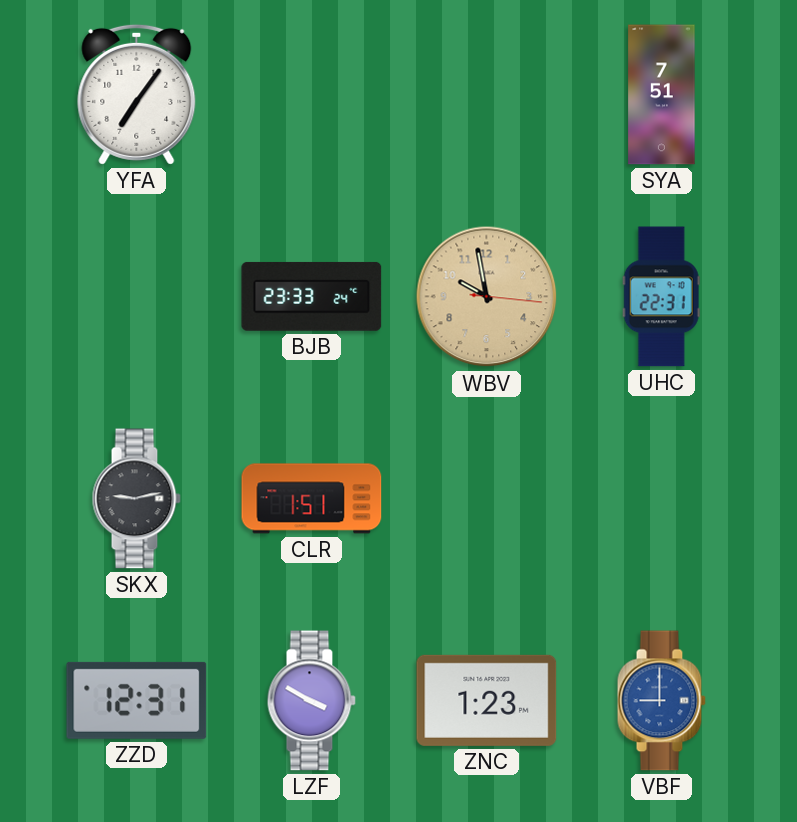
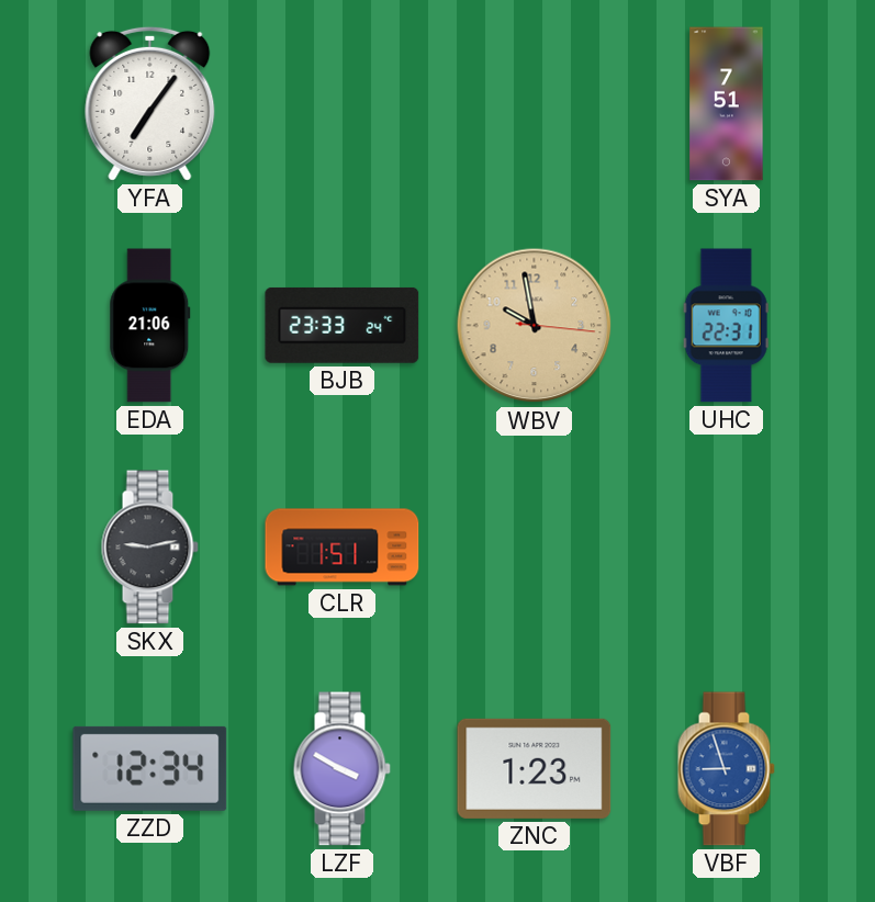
EDA: none -> 21:06
ZZD: 12:31 -> 12:34
VBF: 9:00 -> 8:57
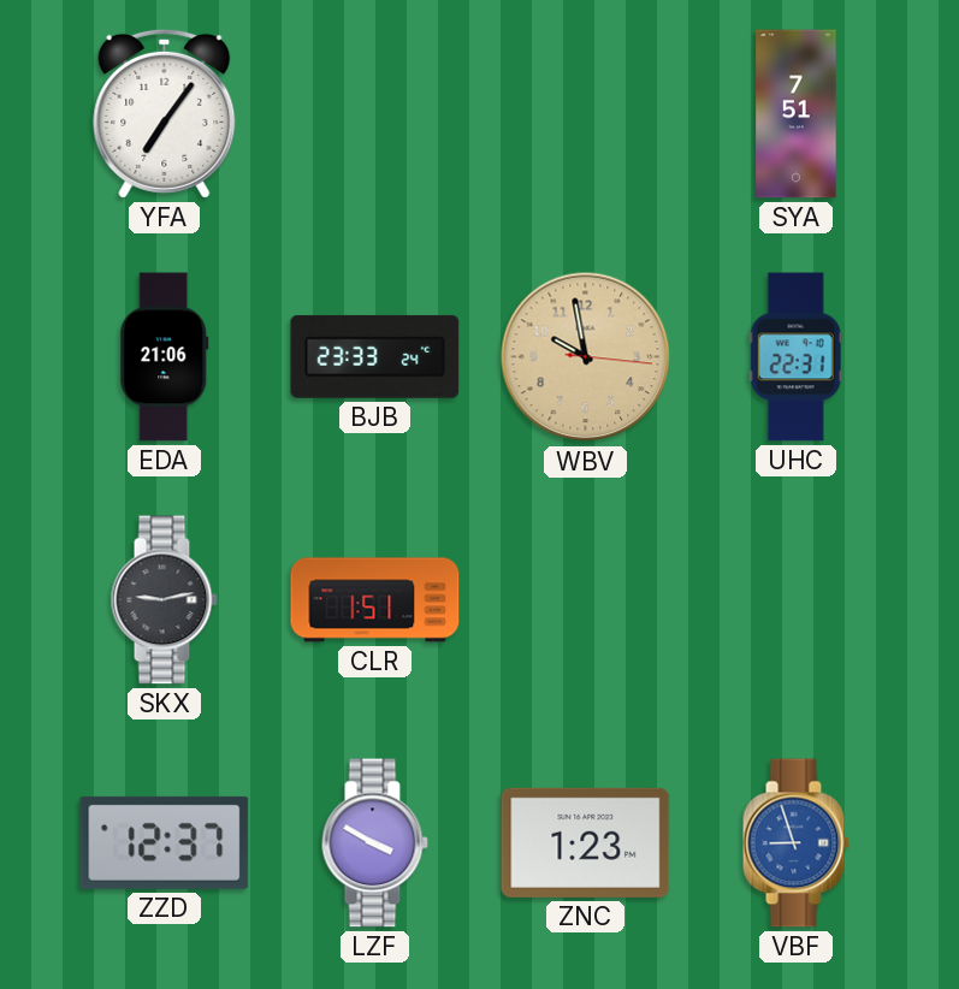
ZZD: 12:34 -> 12:37
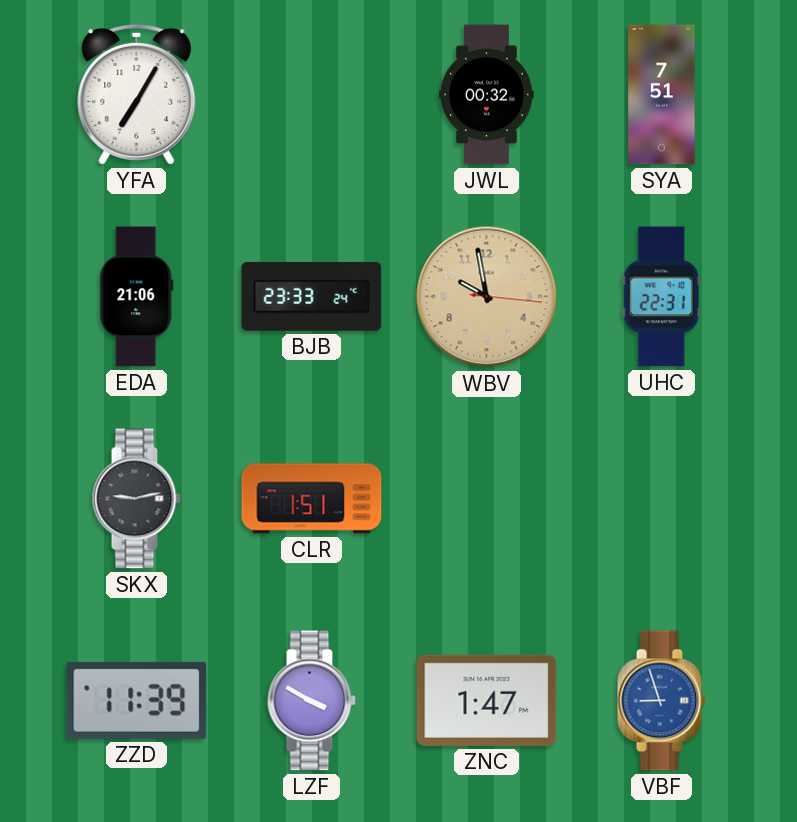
YFA: 7:06 -> 7:05
JWL: none -> 00:32
ZZD: 12:37 -> 11:39
ZNC: 1:23 -> 1:47
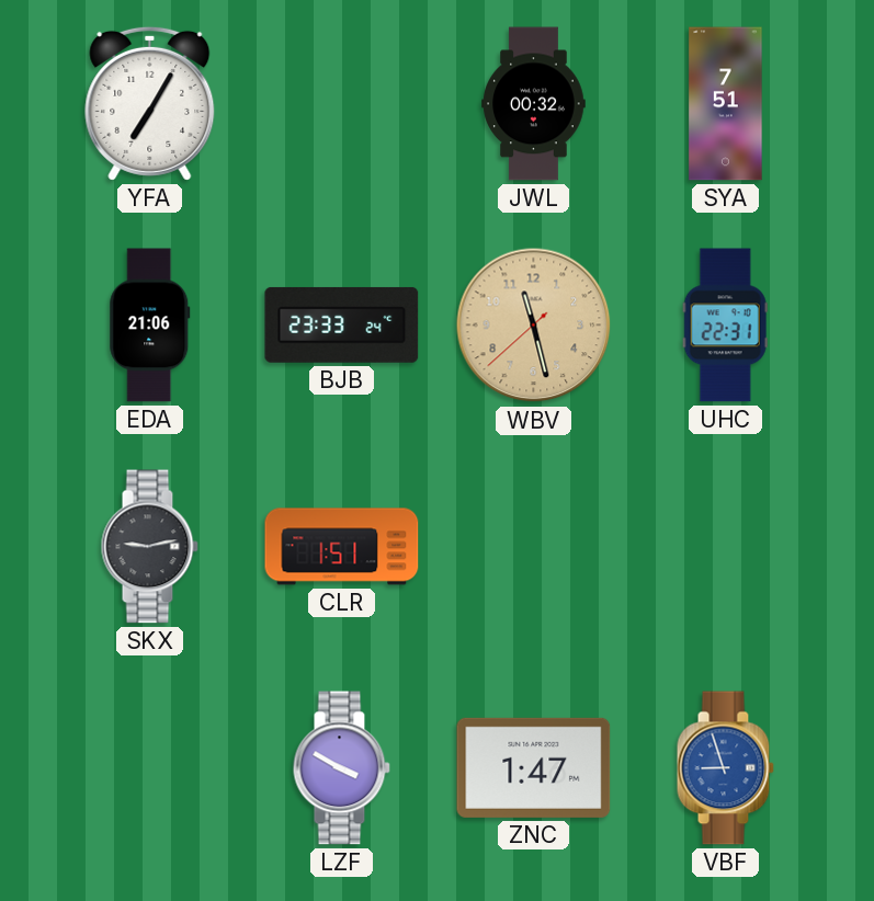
WBV: 9:58 -> 11:27
ZZD: 11:39 -> none
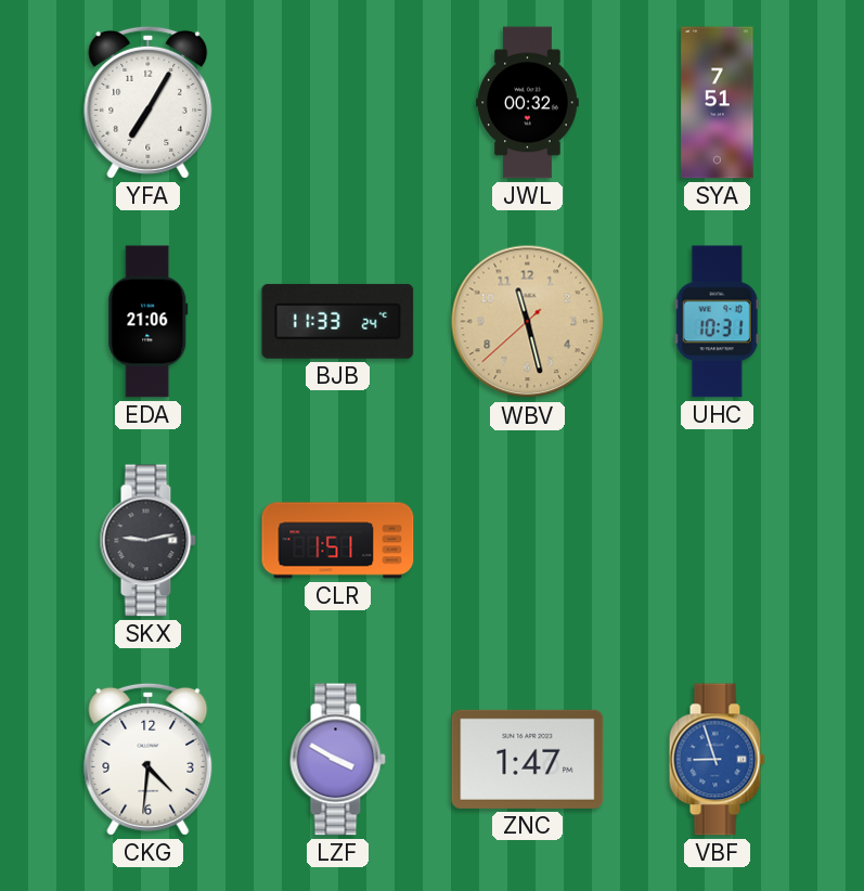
BJB: 23:33 -> 11:33
UHC: 22:31 -> 10:31
CKG: none -> 4:31
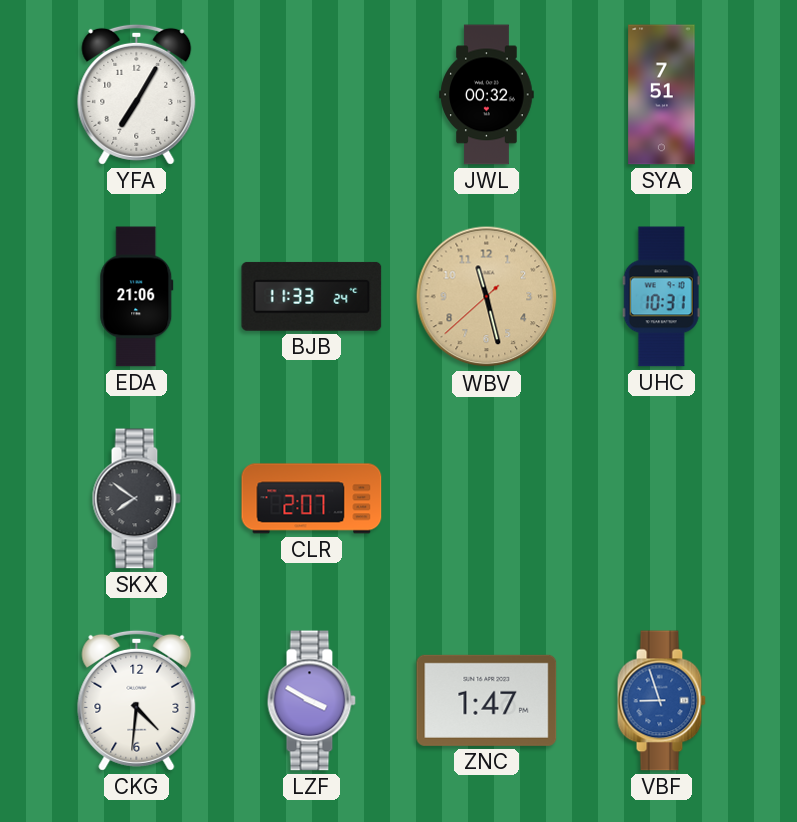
SKX: 9:13 -> 7:51
CLR: 1:51 -> 2:07
